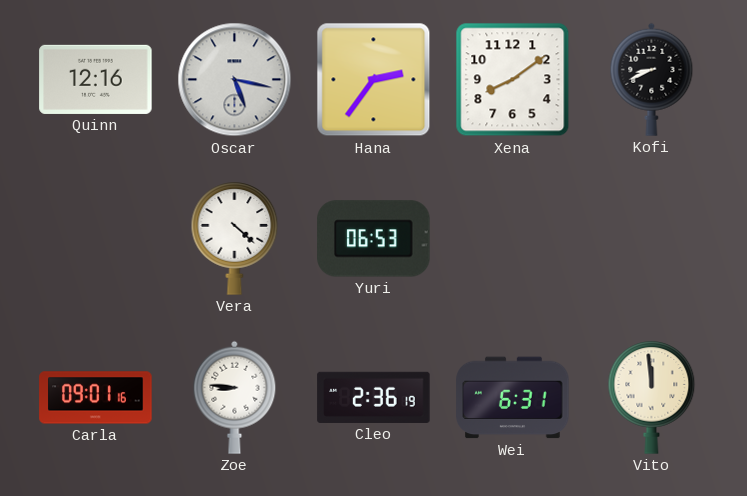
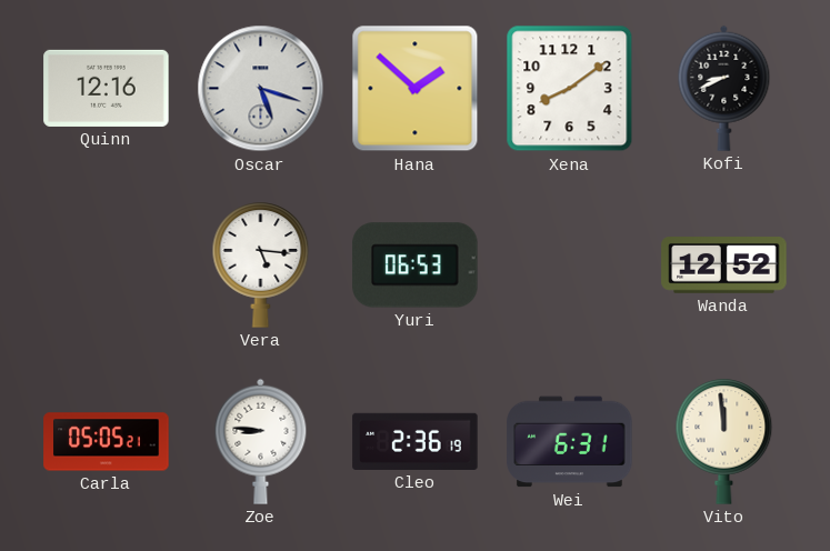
Oscar: 5:17 -> 5:18
Hana: 2:36 -> 1:52
Vera: 4:22 -> 5:16
Wanda: none -> 12:52
Carla: 09:01 -> 05:05
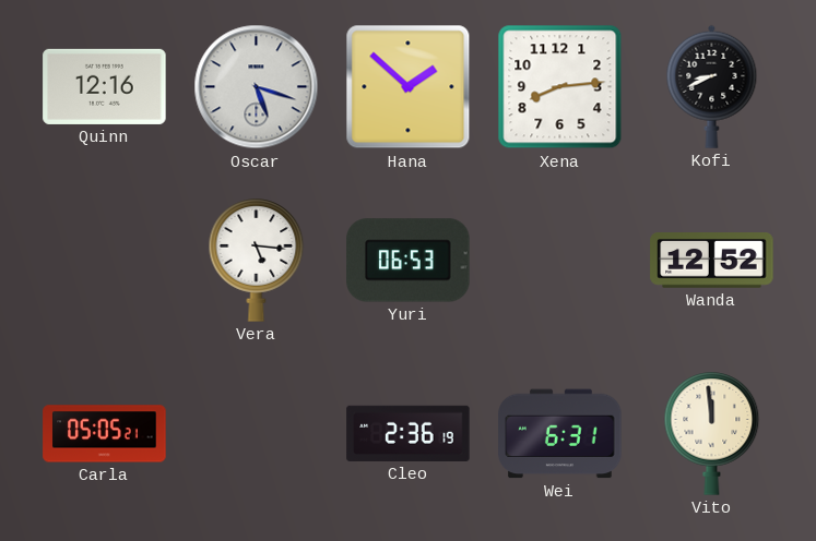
Xena: 8:09 -> 8:14
Zoe: 8:46 -> none
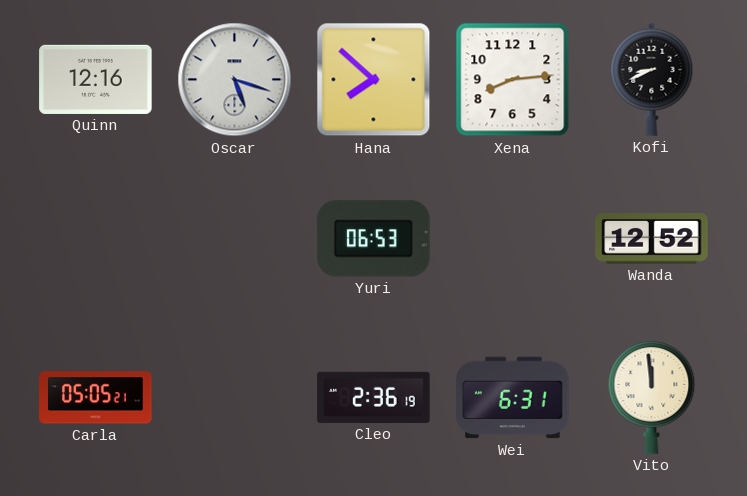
Hana: 1:52 -> 7:52
Vera: 5:16 -> none
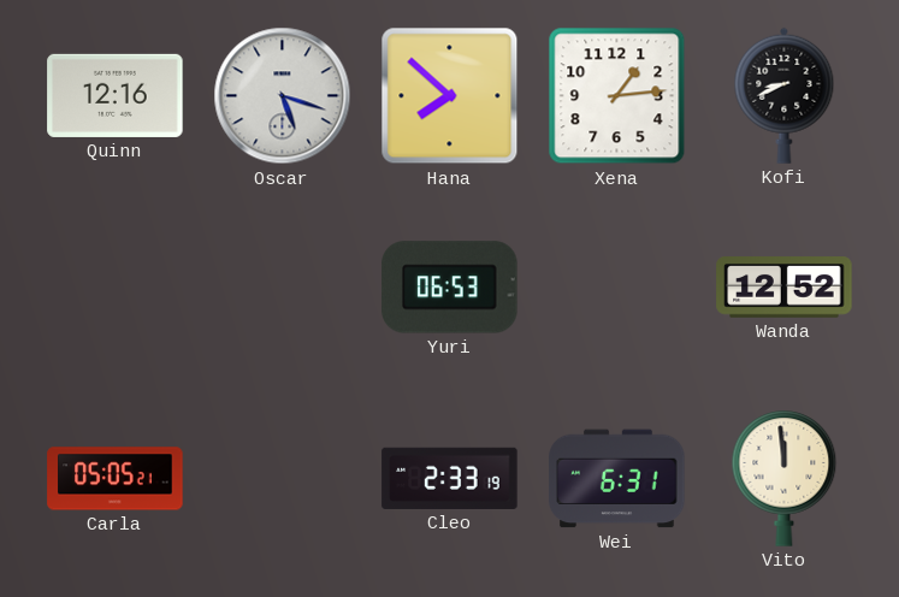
Xena: 8:14 -> 1:14
Cleo: 2:36 -> 2:33
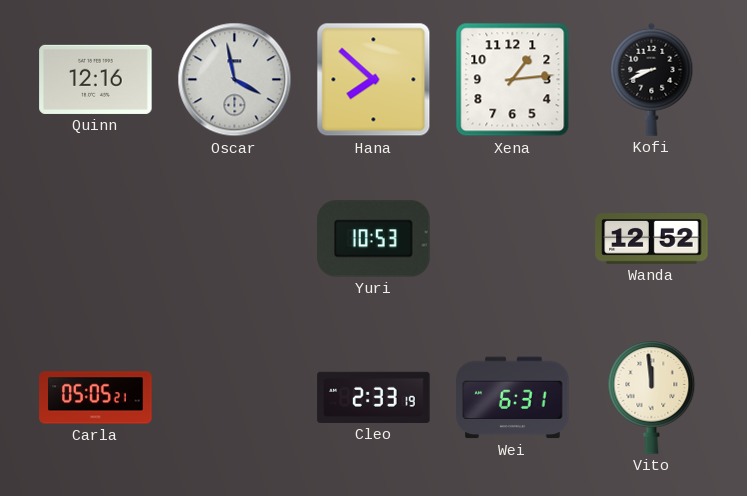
Oscar: 5:18 -> 3:58
Yuri: 06:53 -> 10:53
